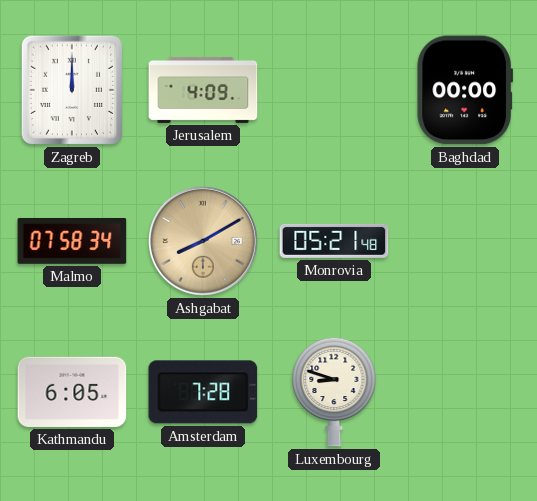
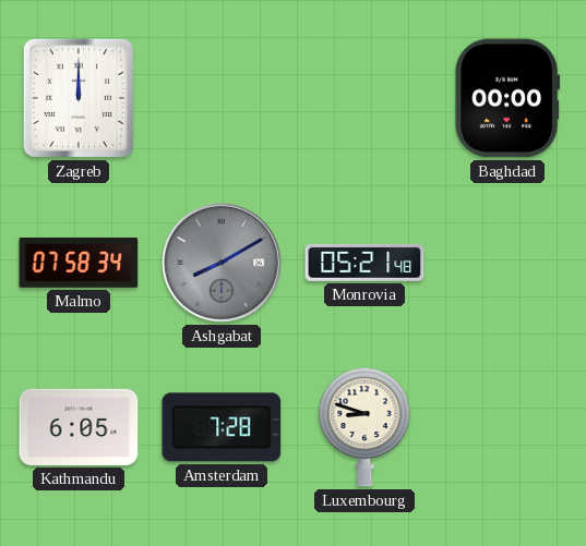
Jerusalem: 4:09 -> none
Ashgabat dial: champagne -> grey
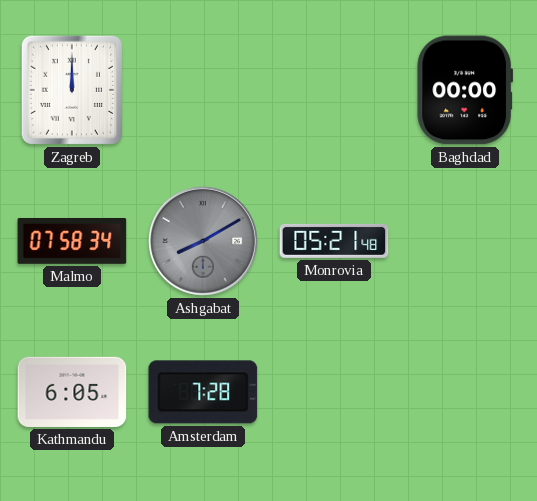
Luxembourg: 8:48 -> none
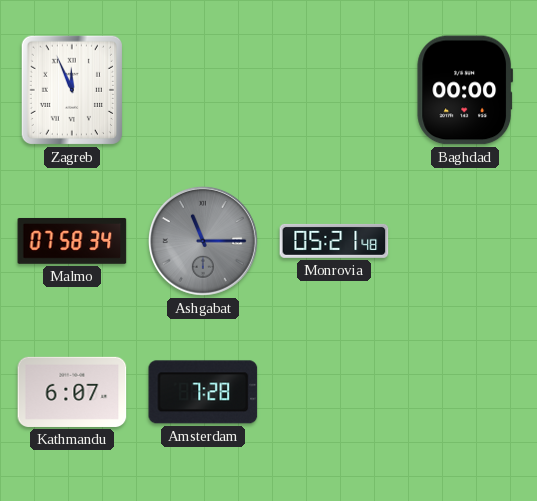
Zagreb: 12:00 -> 11:56
Ashgabat: 8:10 -> 11:15
Kathmandu: 6:05 -> 6:07
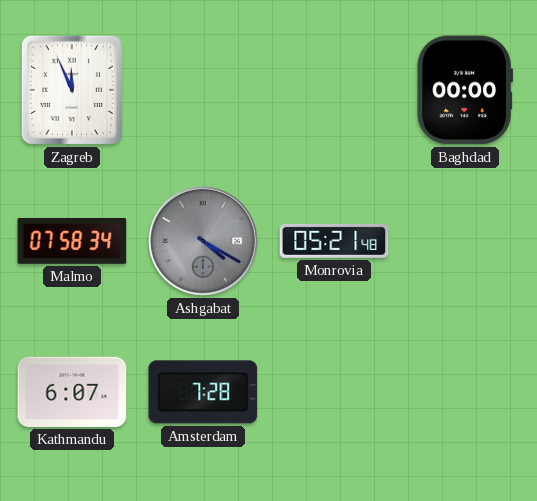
Ashgabat: 11:15 -> 4:20
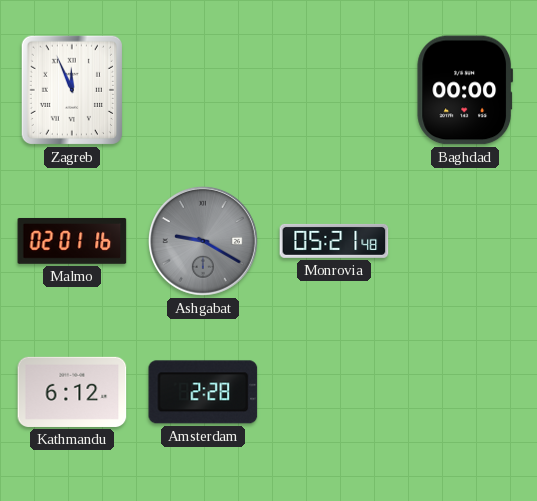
Malmo: 07:58 -> 02:01
Ashgabat: 4:20 -> 9:20
Kathmandu: 6:07 -> 6:12
Amsterdam: 7:28 -> 2:28
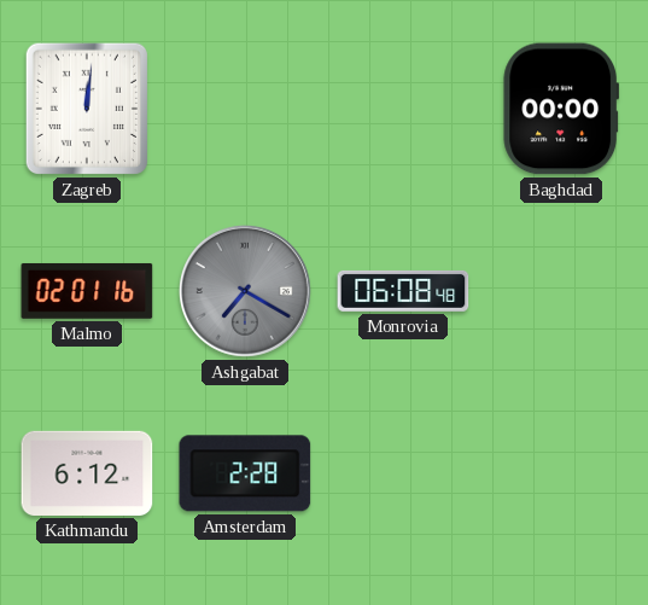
Zagreb: 11:56 -> 12:01
Ashgabat: 9:20 -> 7:20
Monrovia: 05:21 -> 06:08
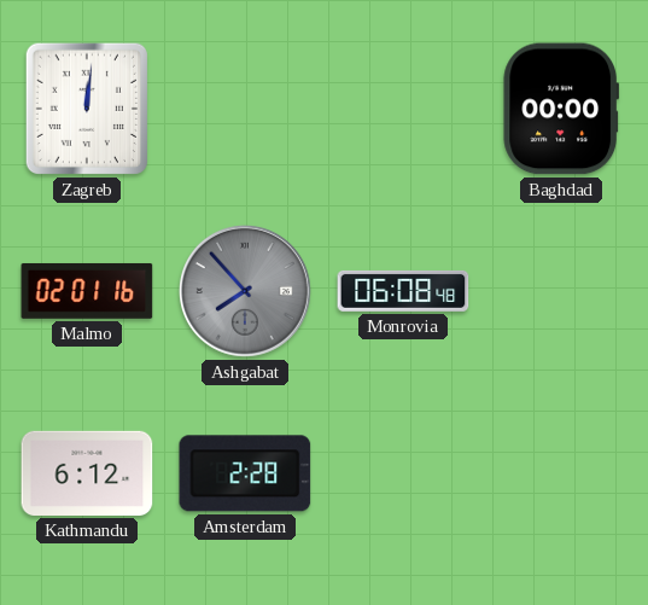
Ashgabat: 7:20 -> 7:53
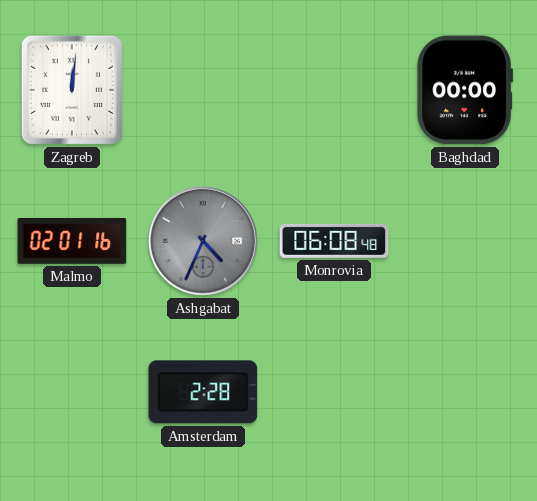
Ashgabat: 7:53 -> 4:34
Kathmandu: 6:12 -> none
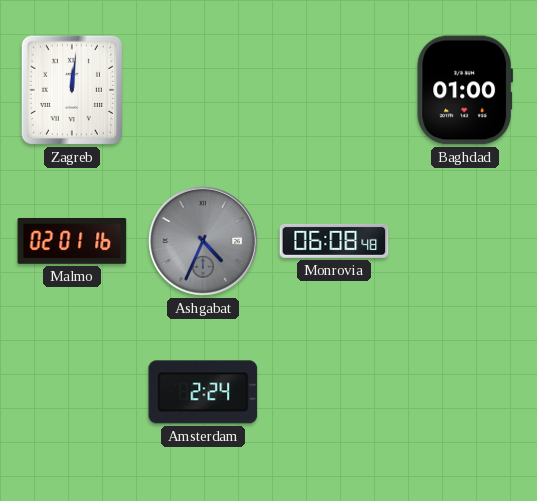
Baghdad: 00:00 -> 01:00
Amsterdam: 2:28 -> 2:24
